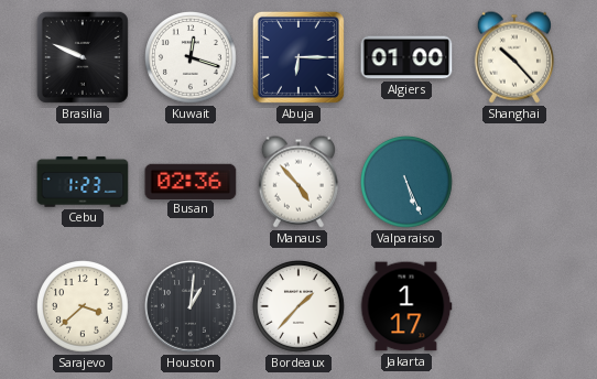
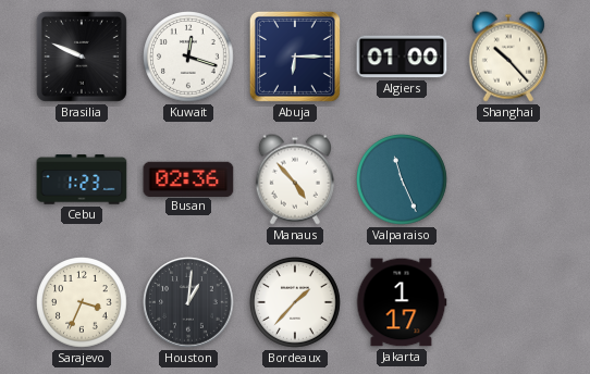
Valparaiso: 5:26 -> 11:26
Sarajevo: 3:38 -> 3:34
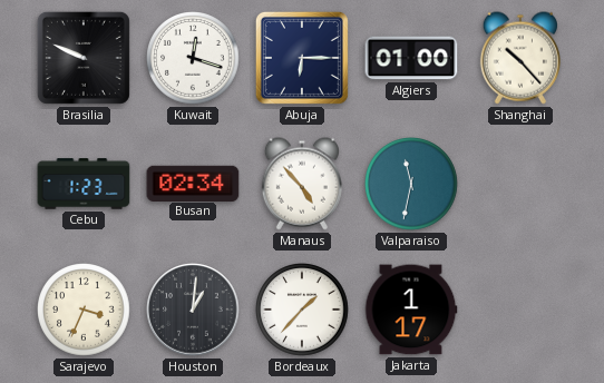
Busan: 02:36 -> 02:34
Valparaiso: 11:26 -> 11:32
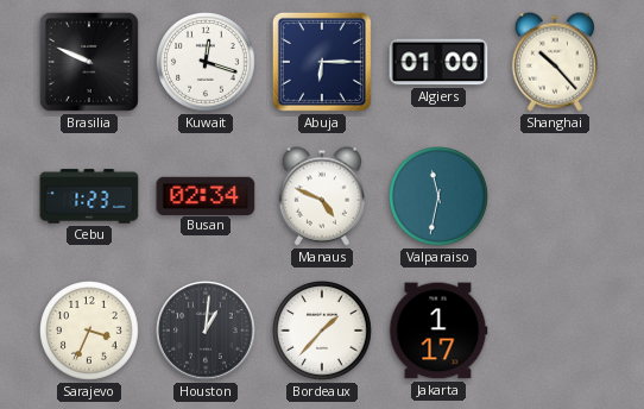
Manaus: 4:53 -> 4:49
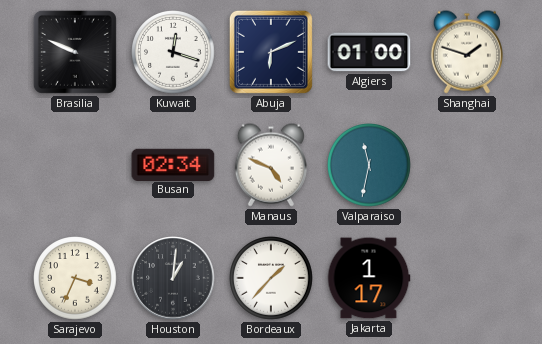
Abuja: 6:15 -> 6:11
Shanghai: 10:23 -> 1:48
Cebu: 1:23 -> none
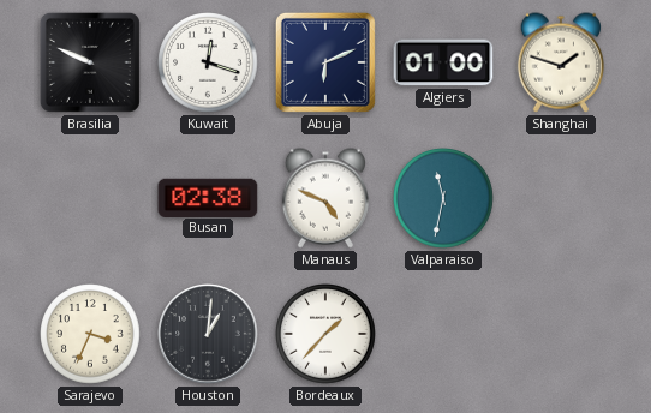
Busan: 02:34 -> 02:38
Jakarta: 1:17 -> none
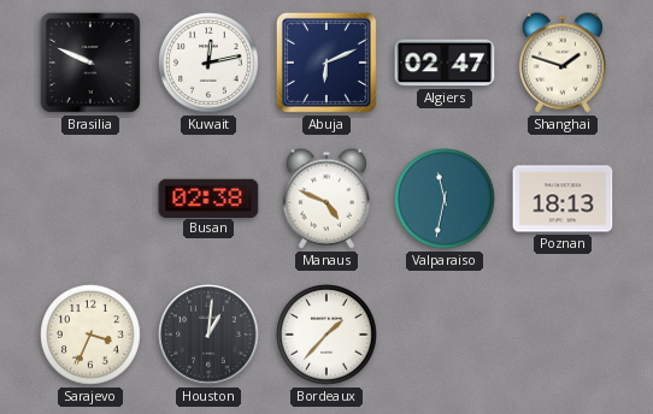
Kuwait: 12:18 -> 12:13
Algiers: 01:00 -> 02:47
Poznan: none -> 18:13
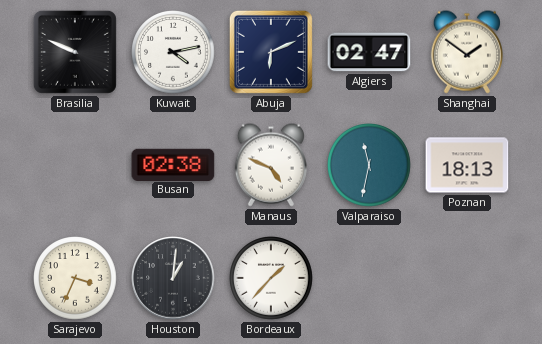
Kuwait: 12:13 -> 4:13
Shanghai: 1:48 -> 1:51
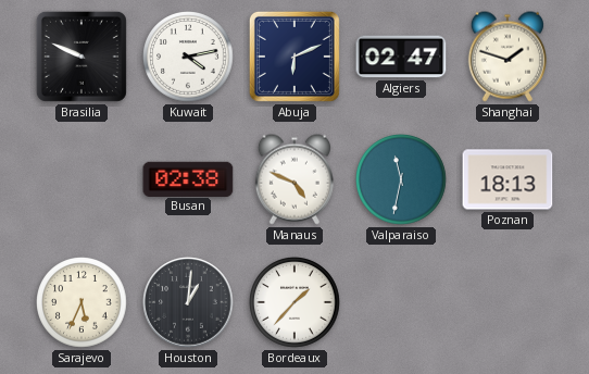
Shanghai: 1:51 -> 1:48
Sarajevo: 3:34 -> 5:34
